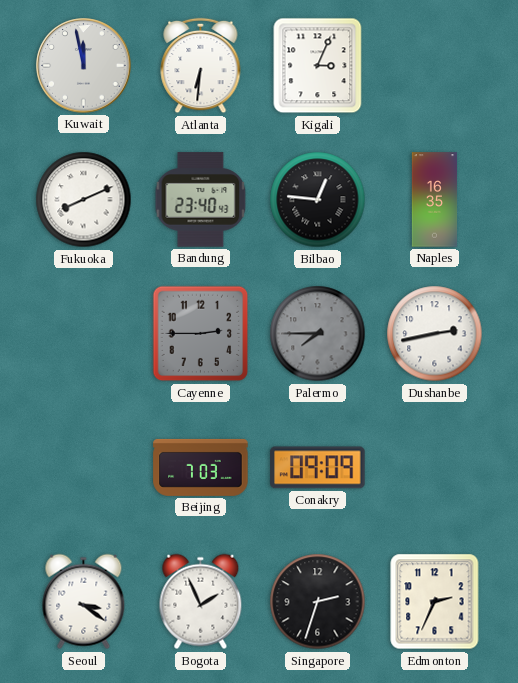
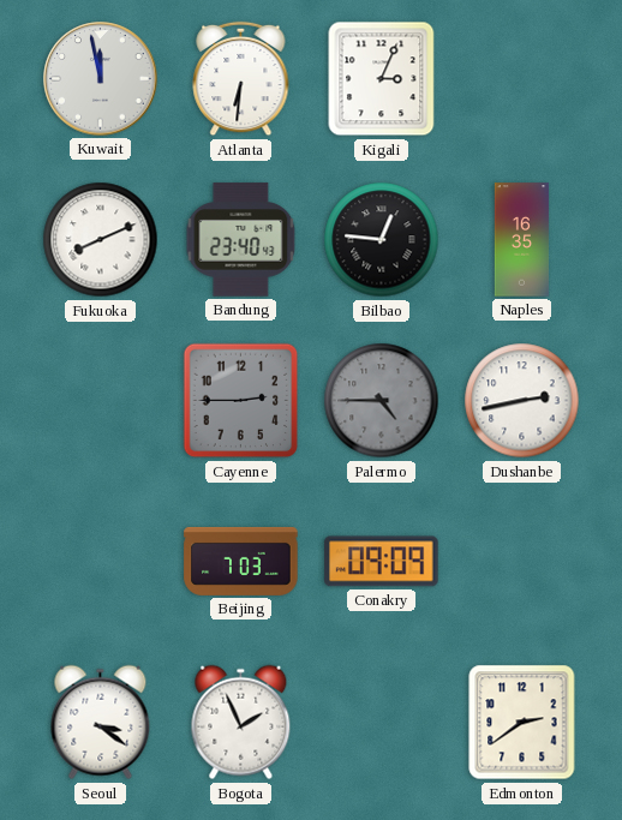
Palermo: 7:45 -> 4:45
Singapore: 2:33 -> none
Edmonton: 2:34 -> 2:39
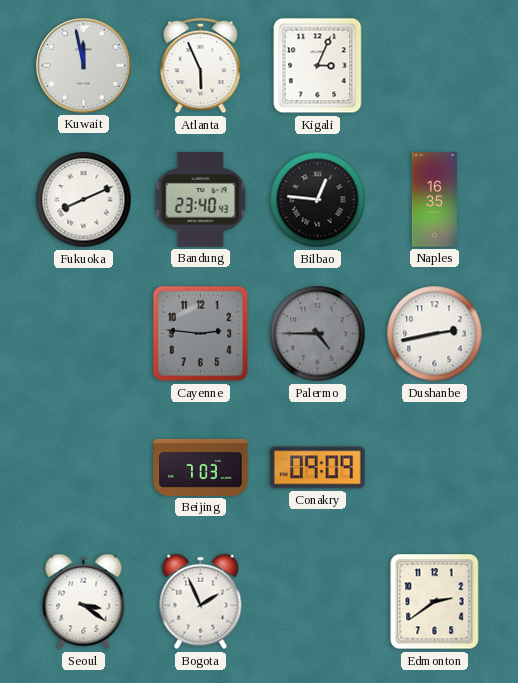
Atlanta: 6:31 -> 5:56
Cayenne: 2:45 -> 2:46
